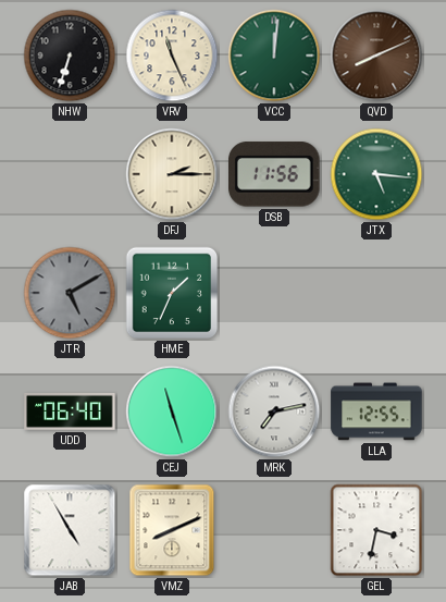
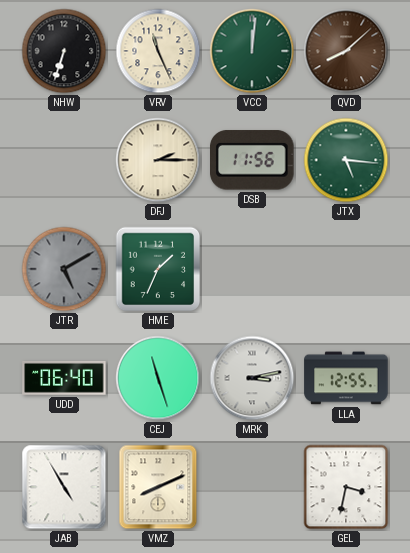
QVD: 8:11 -> 8:08
MRK: 7:13 -> 3:13
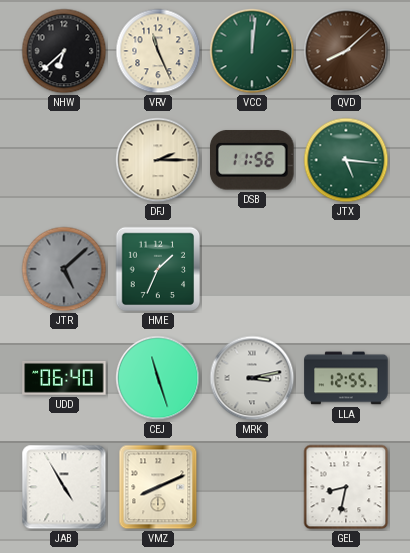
NHW: 6:33 -> 6:38
JTR: 5:10 -> 5:08
GEL: 3:32 -> 8:32
